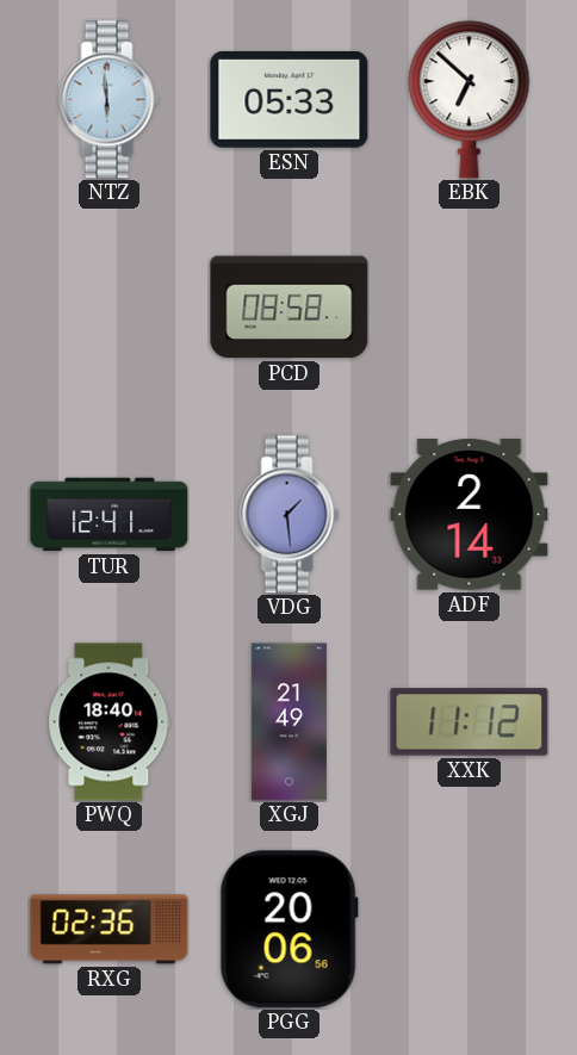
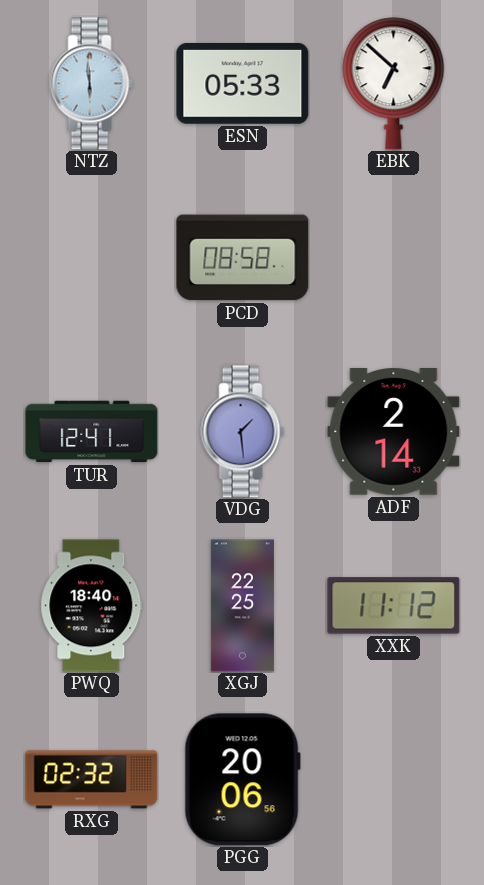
XGJ: 21:49 -> 22:25
RXG: 02:36 -> 02:32
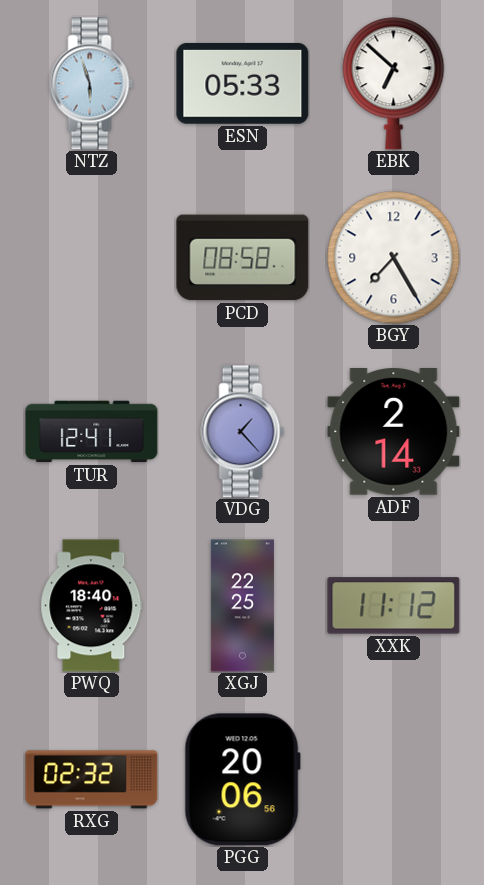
NTZ: 5:59 -> 5:57
BGY: none -> 7:25
VDG: 1:29 -> 1:23
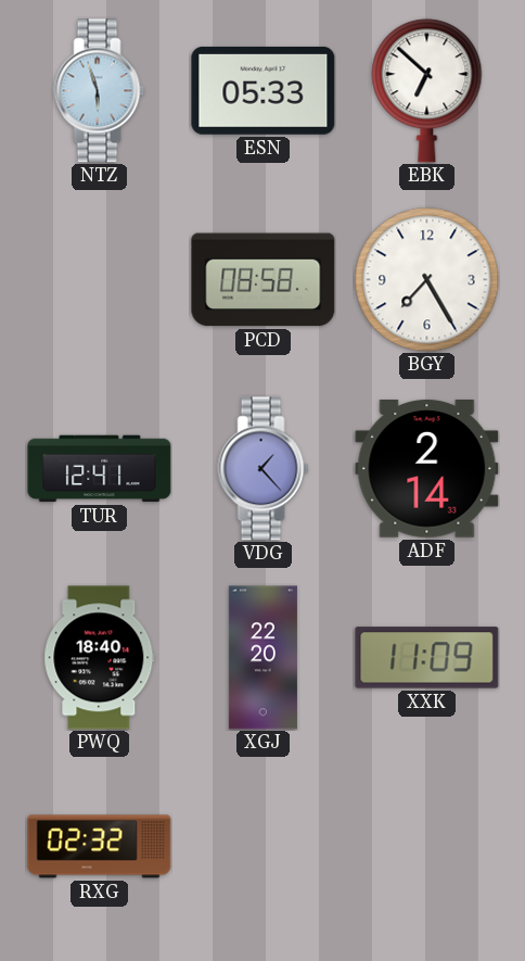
XGJ: 22:25 -> 22:20
XXK: 11:12 -> 11:09
PGG: 20:06 -> none
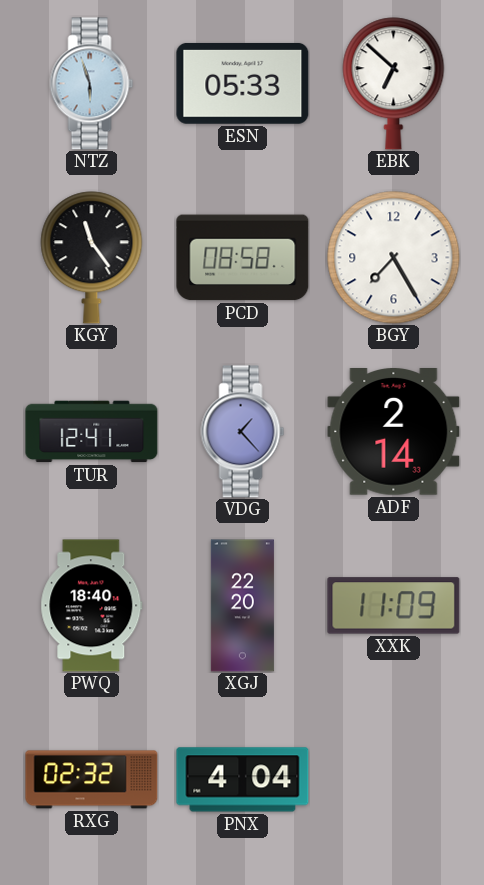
KGY: none -> 11:24
PNX: none -> 4:04
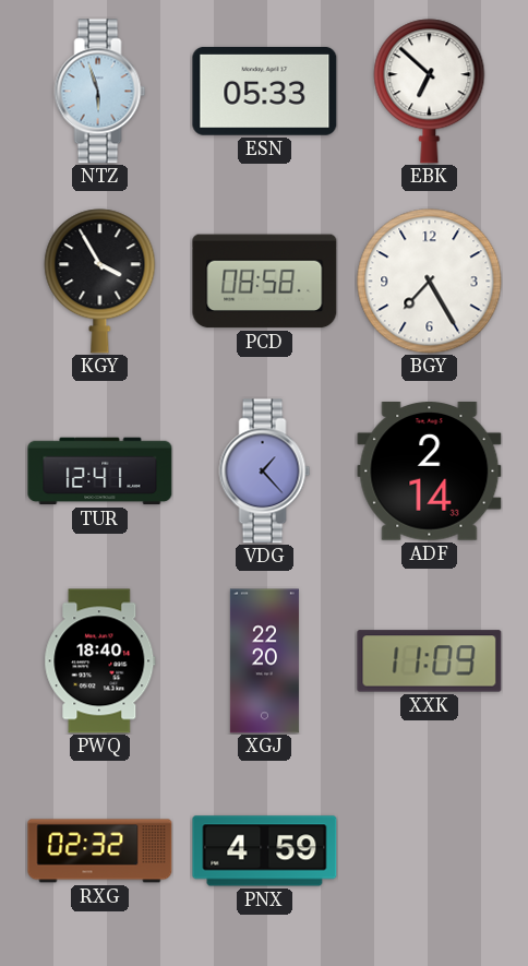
KGY: 11:24 -> 3:55
PNX: 4:04 -> 4:59
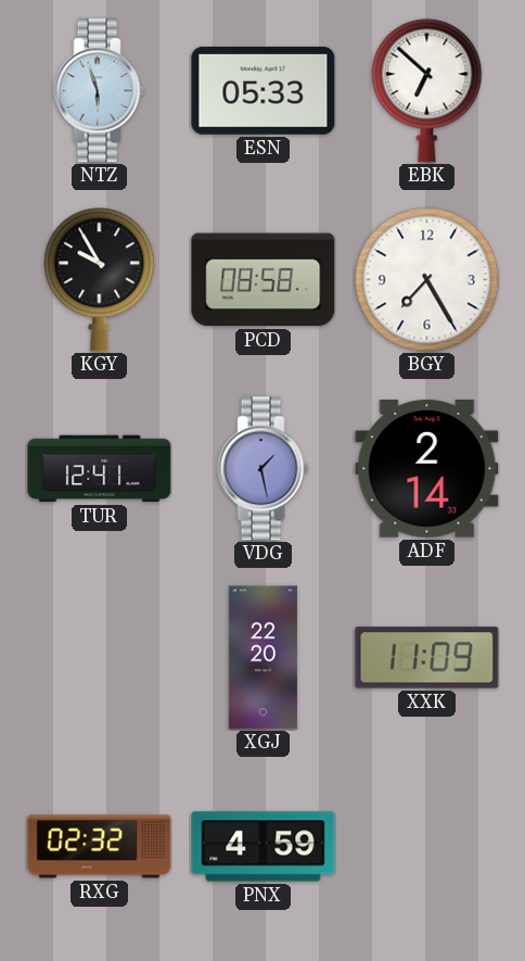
KGY: 3:55 -> 9:55
VDG: 1:23 -> 1:28
PWQ: 18:40 -> none
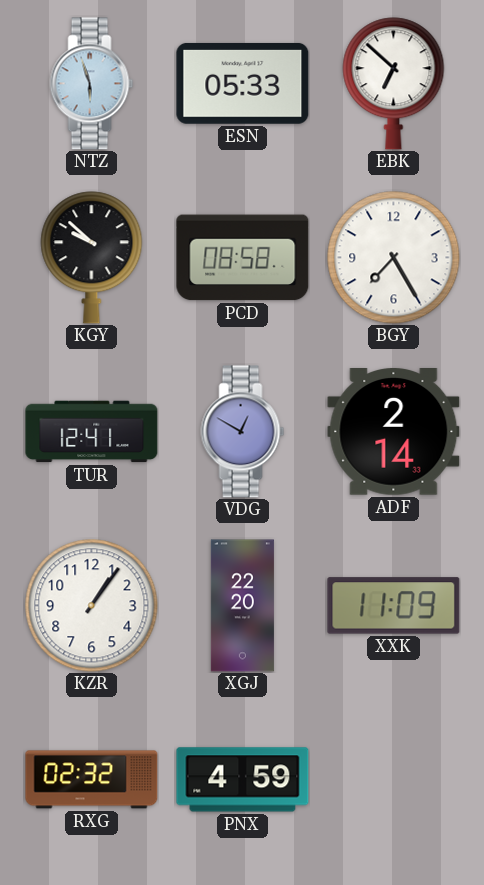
KGY: 9:55 -> 9:52
VDG: 1:28 -> 12:50
KZR: none -> 1:06
